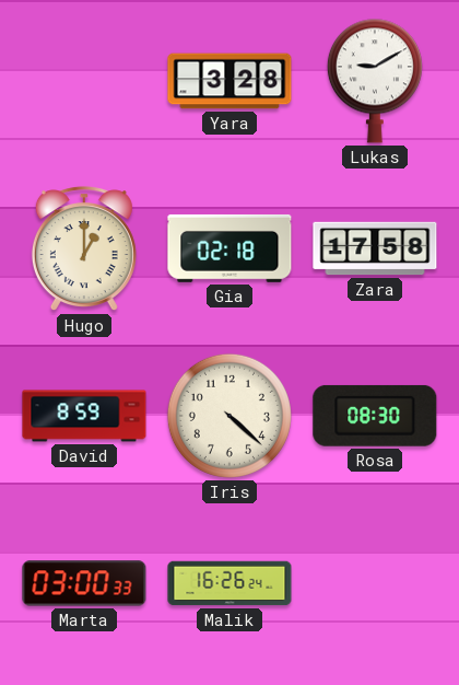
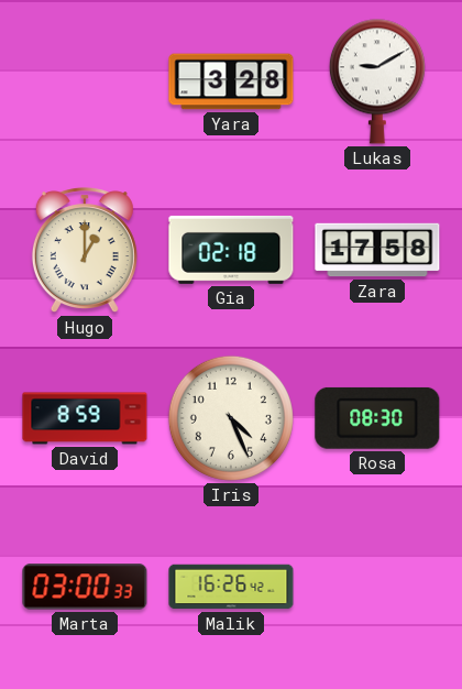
Iris: 4:22 -> 4:26
Malik: 16:26:24 -> 16:26:42
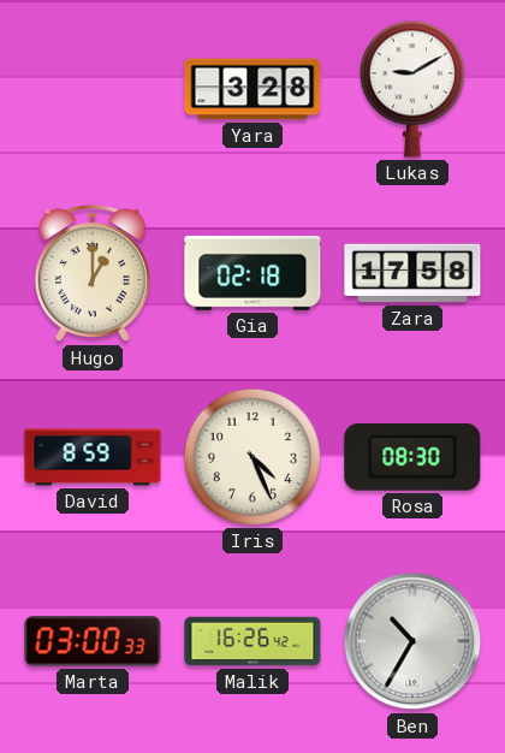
Ben: none -> 10:35
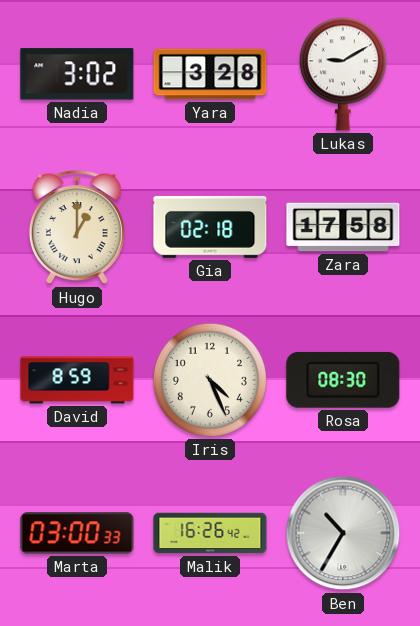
Nadia: none -> 3:02
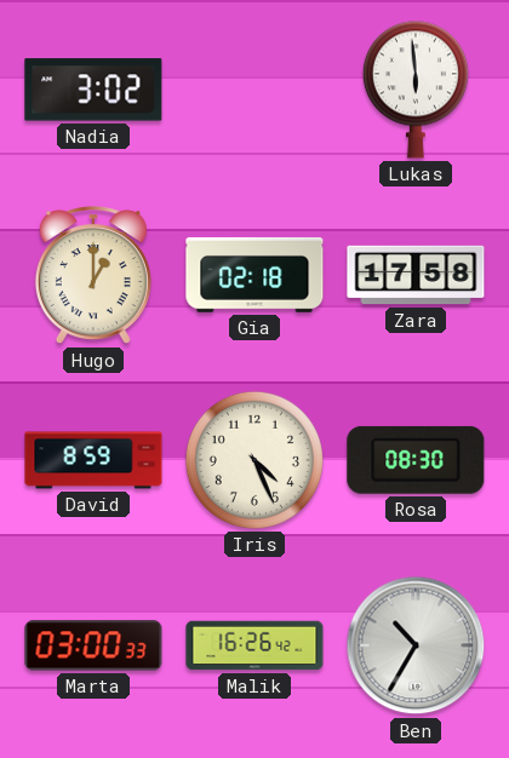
Yara: 3:28 -> none
Lukas: 9:10 -> 5:59
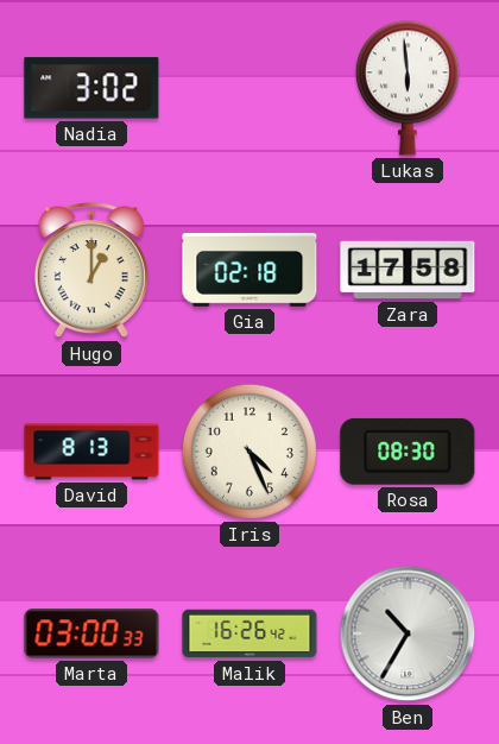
David: 8:59 -> 8:13
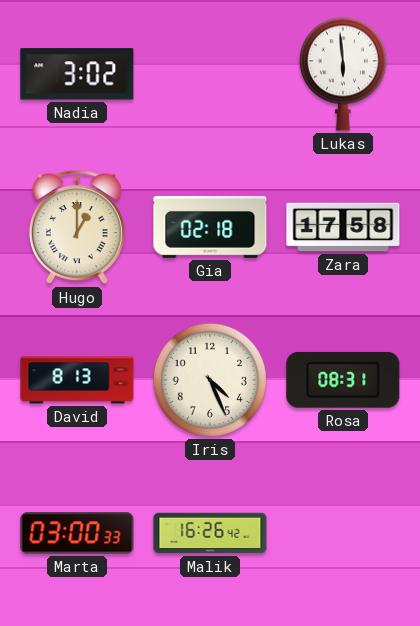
Rosa: 08:30 -> 08:31
Ben: 10:35 -> none
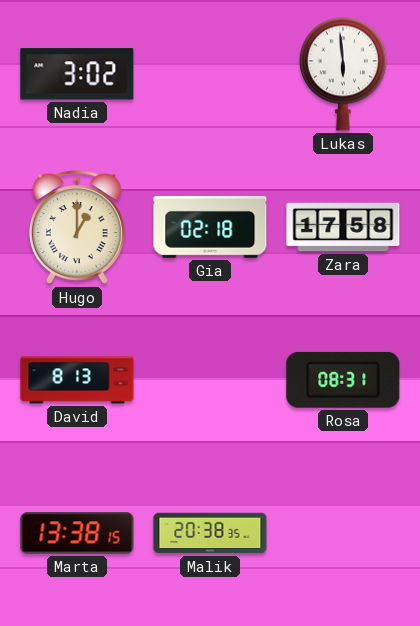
Iris: 4:26 -> none
Marta: 03:00 -> 13:38
Malik: 16:26 -> 20:38
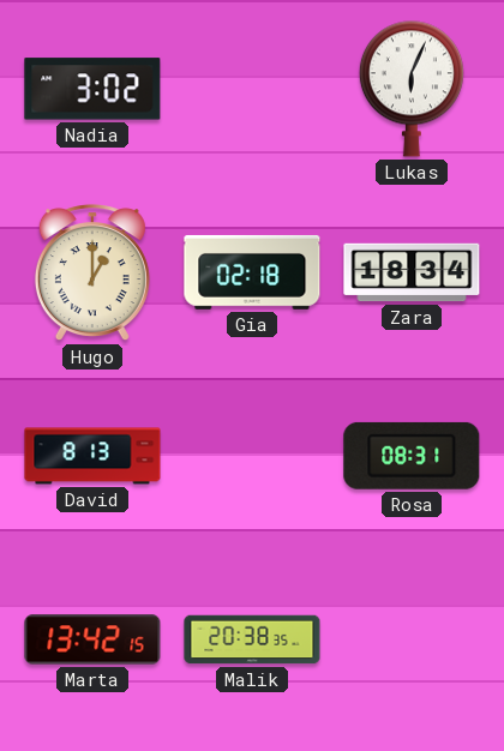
Lukas: 5:59 -> 6:04
Zara: 17:58 -> 18:34
Marta: 13:38 -> 13:42
